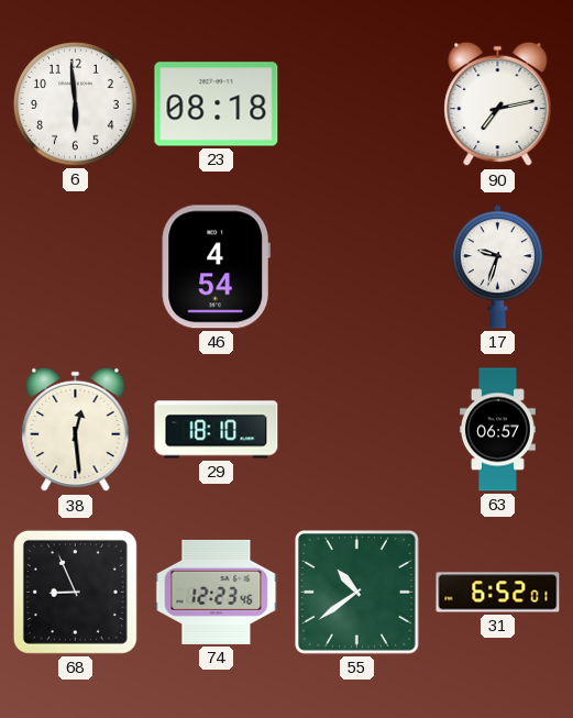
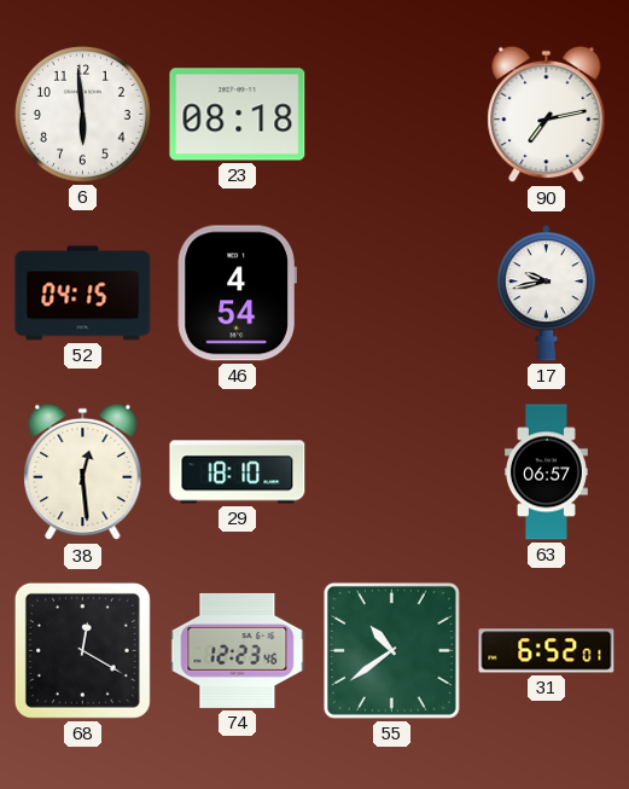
52: none -> 04:15
17: 9:33 -> 9:43
68: 8:56 -> 12:20
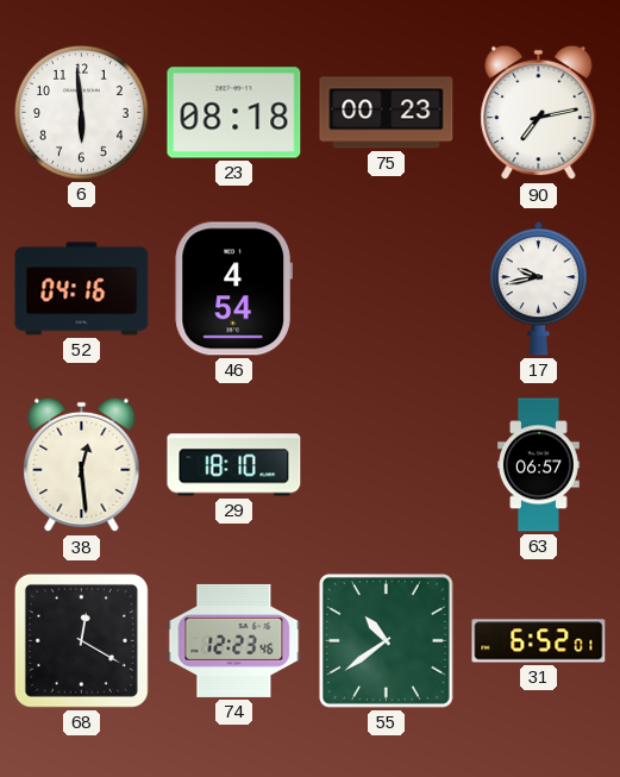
75: none -> 00:23
52: 04:15 -> 04:16
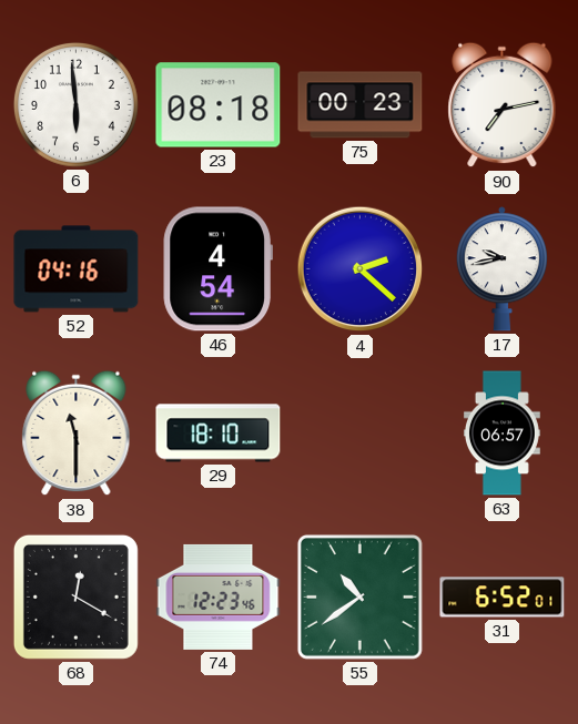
4: none -> 2:22
38: 12:29 -> 11:30
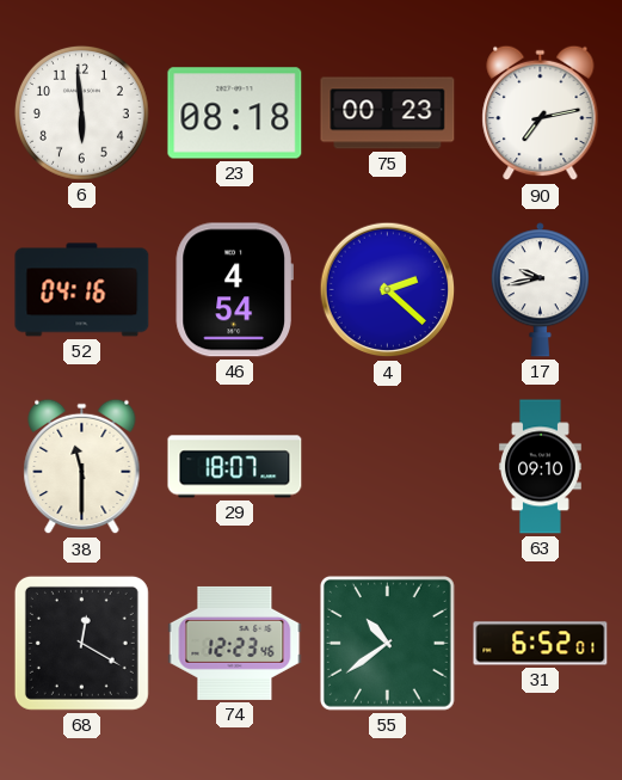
29: 18:10 -> 18:07
63: 06:57 -> 09:10
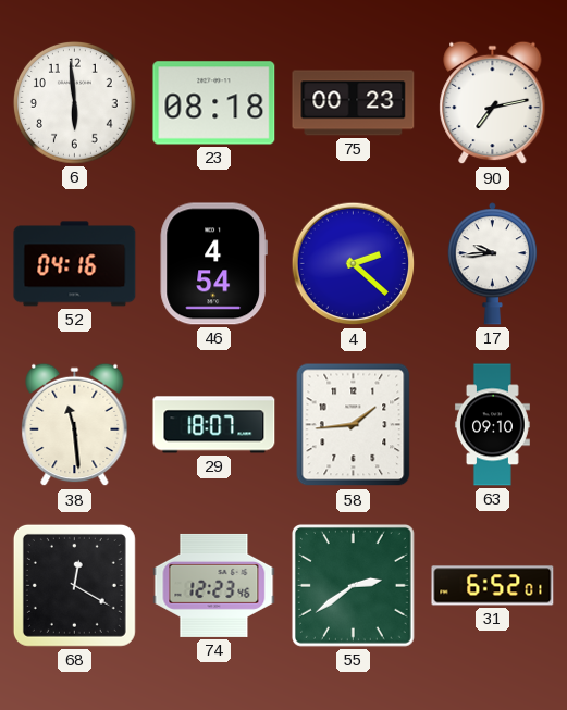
17: 9:43 -> 9:44
38: 11:30 -> 11:29
58: none -> 1:44
55: 10:39 -> 2:39
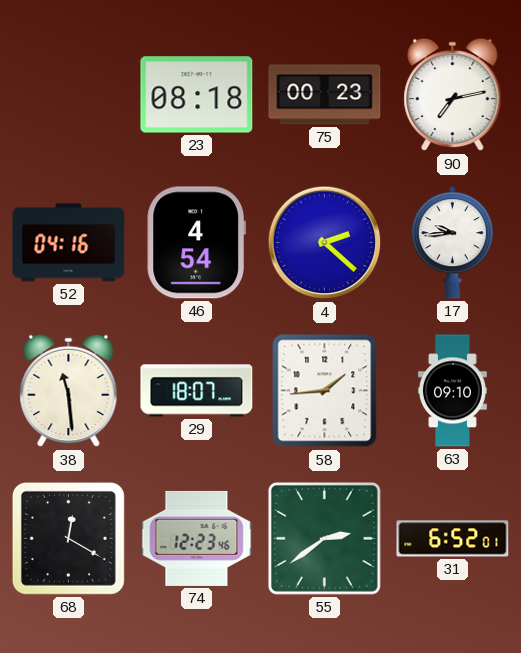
6: 5:59 -> none
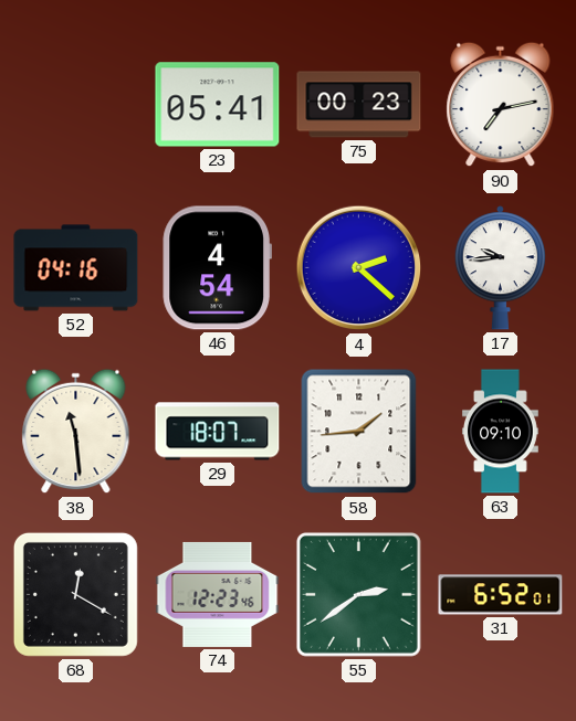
23: 08:18 -> 05:41
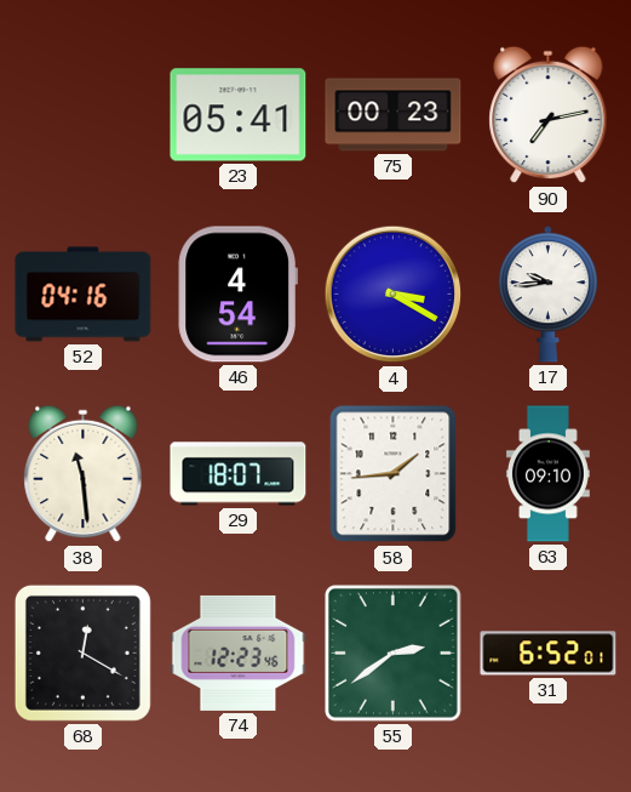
4: 2:22 -> 3:20
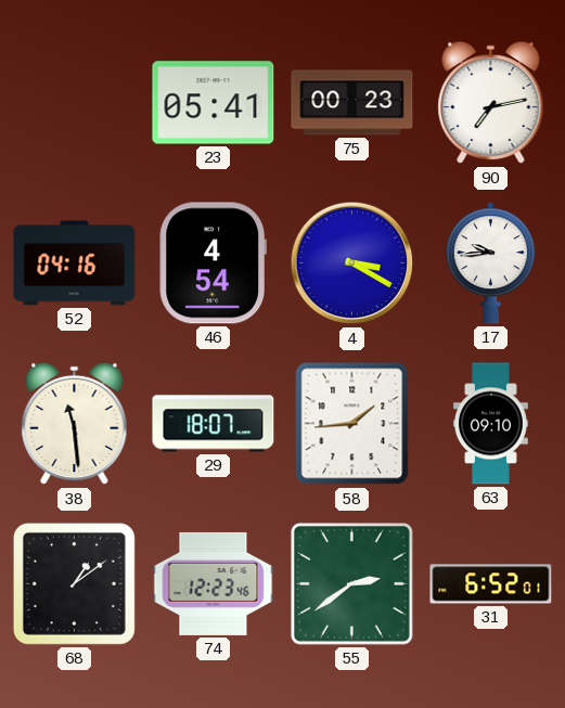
68: 12:20 -> 1:09
